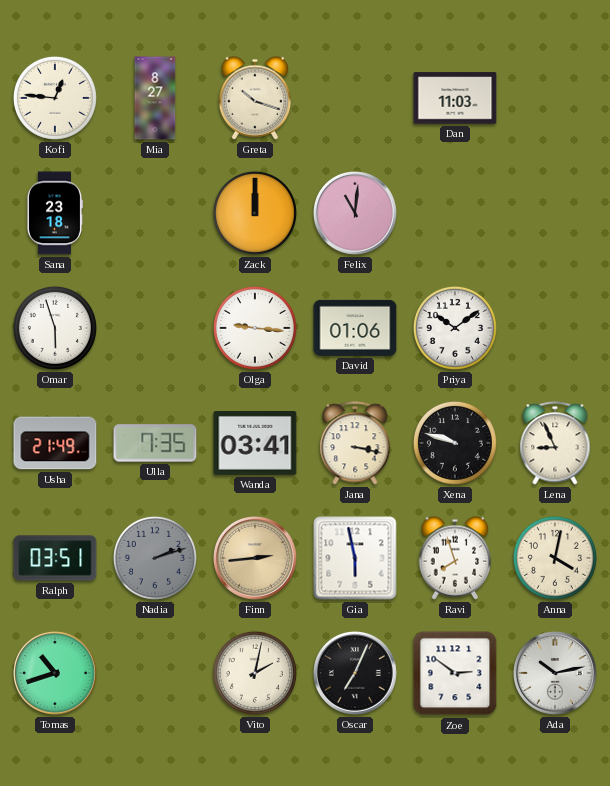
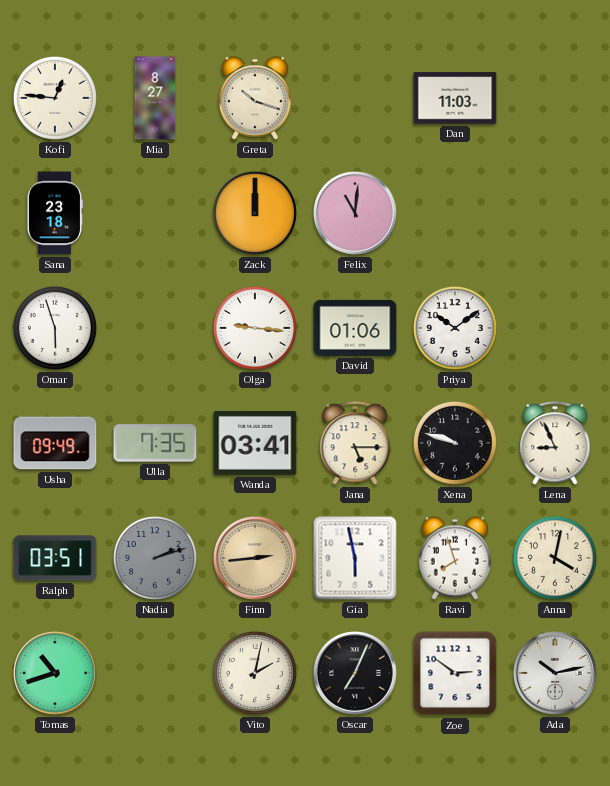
Usha: 21:49 -> 09:49
Jana: 3:17 -> 5:15
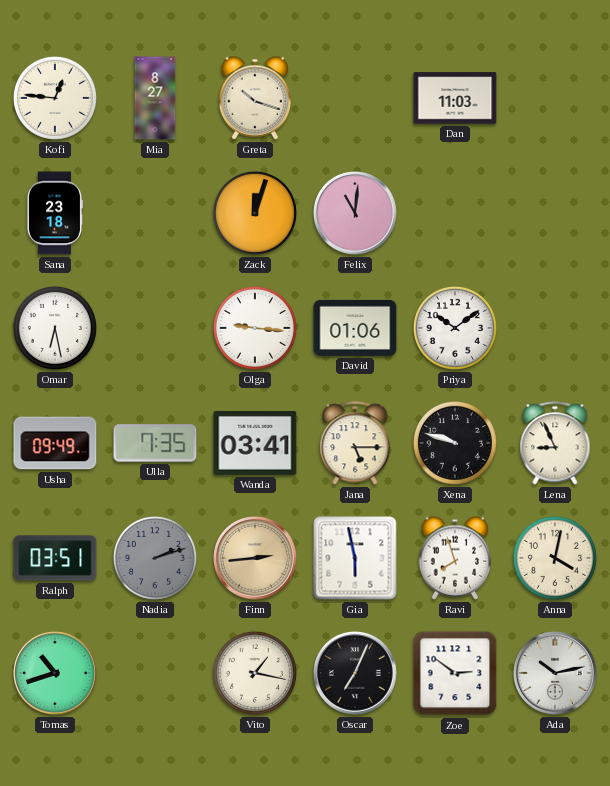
Zack: 12:00 -> 12:03
Omar: 5:57 -> 6:28
Vito: 2:02 -> 1:17
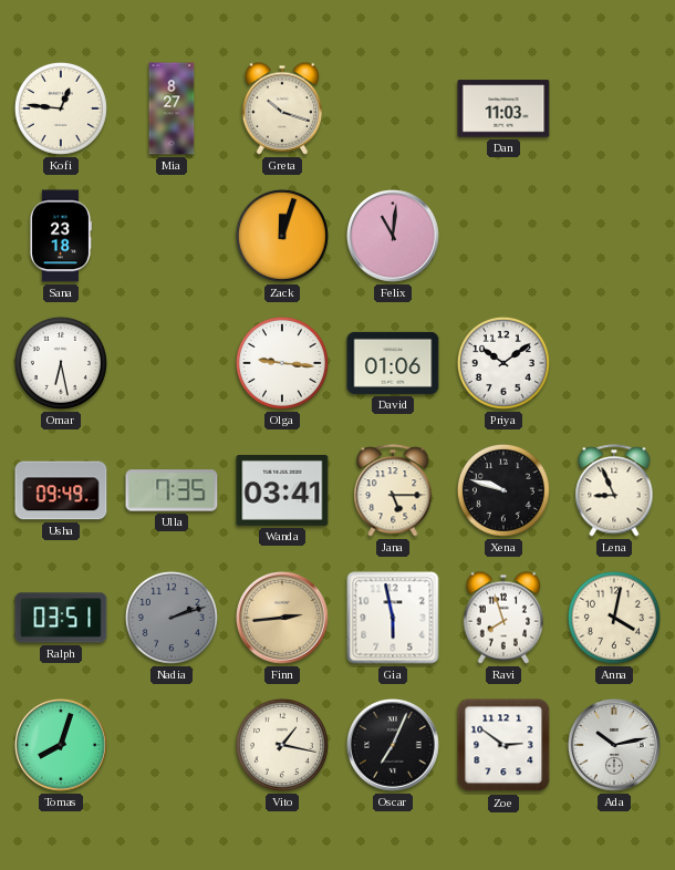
Tomas: 10:42 -> 8:03
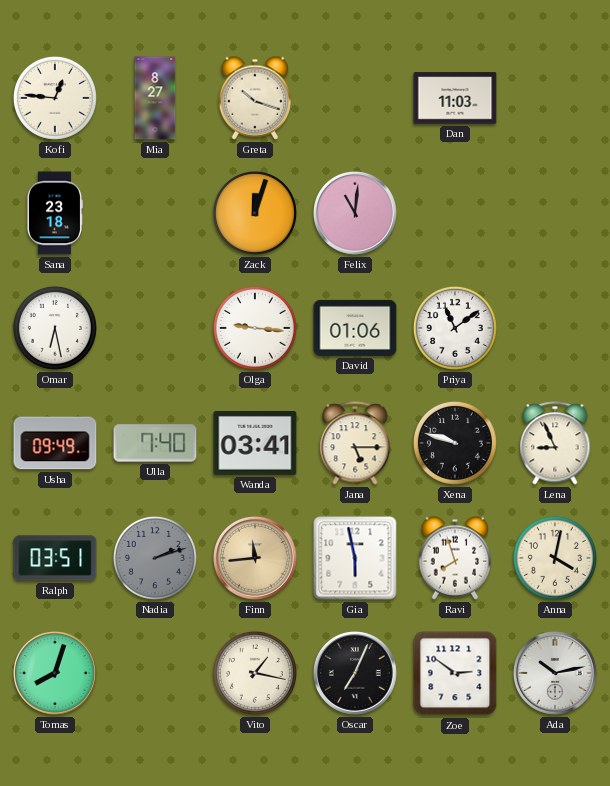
Priya: 10:09 -> 11:09
Ulla: 7:35 -> 7:40
Finn: 2:44 -> 11:44
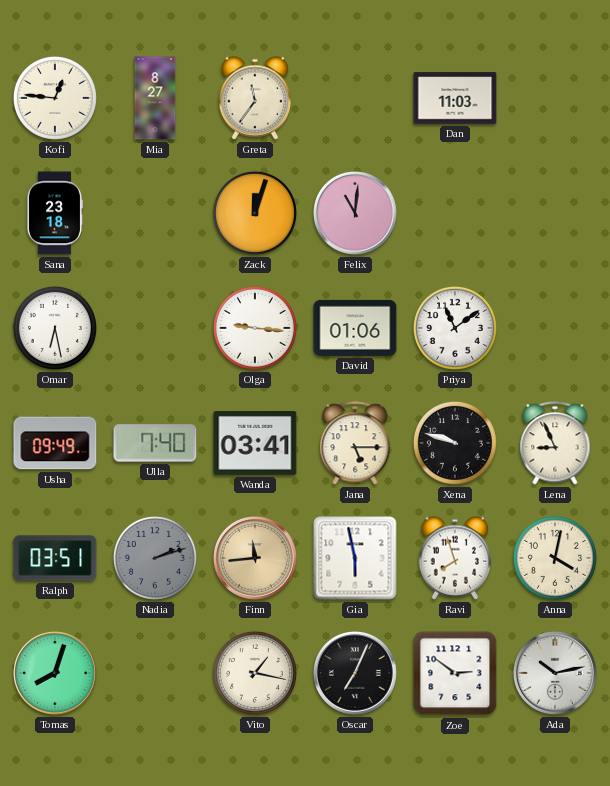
Greta: 10:18 -> 11:36
